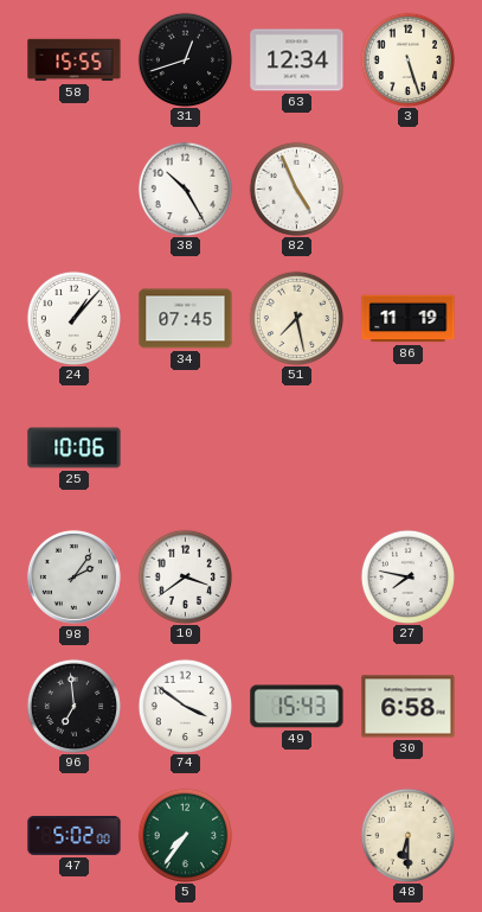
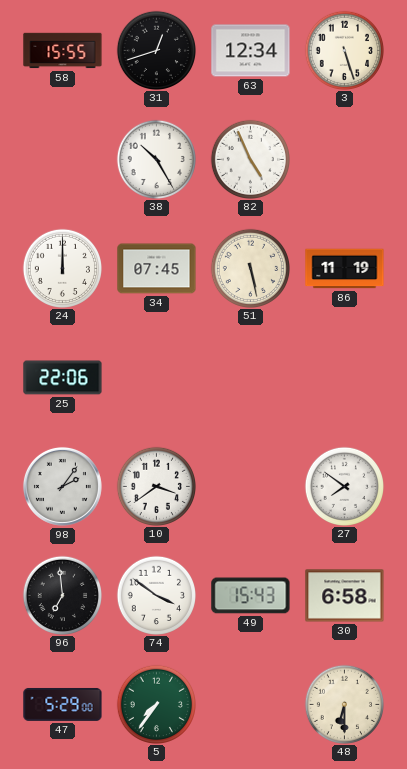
24: 1:07 -> 12:00
51: 7:28 -> 5:28
25: 10:06 -> 22:06
27: 7:47 -> 7:51
47: 5:02 -> 5:29
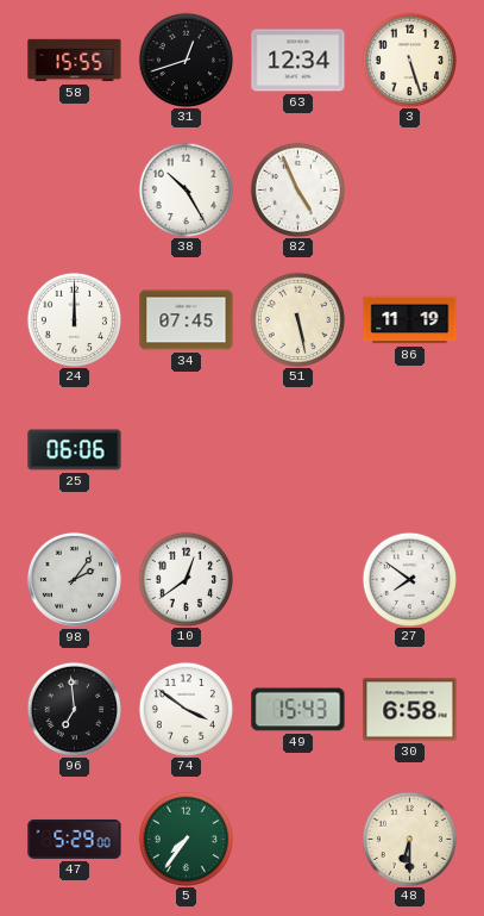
25: 22:06 -> 06:06
10: 3:39 -> 12:39
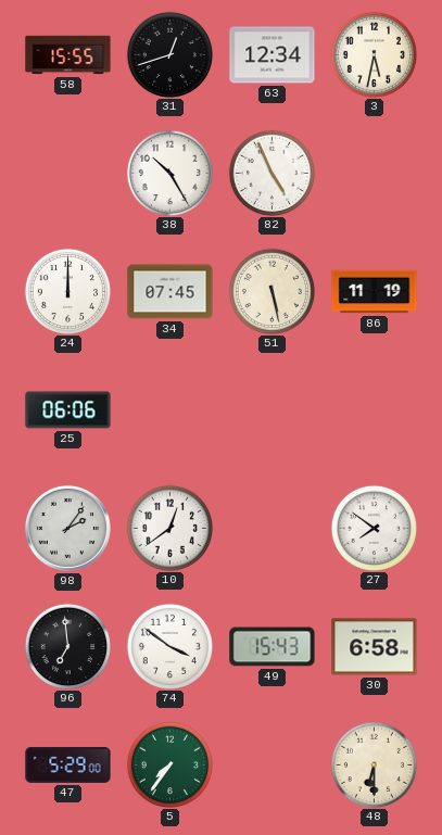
3: 5:27 -> 5:32
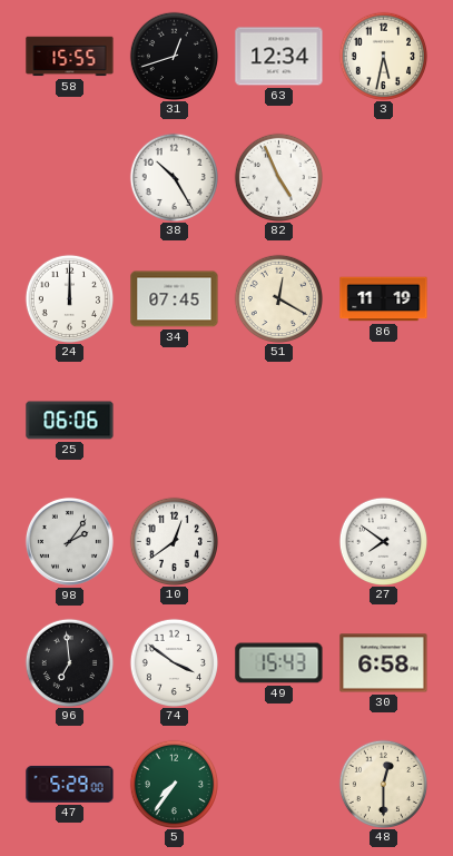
51: 5:28 -> 12:20
48: 6:30 -> 12:30
